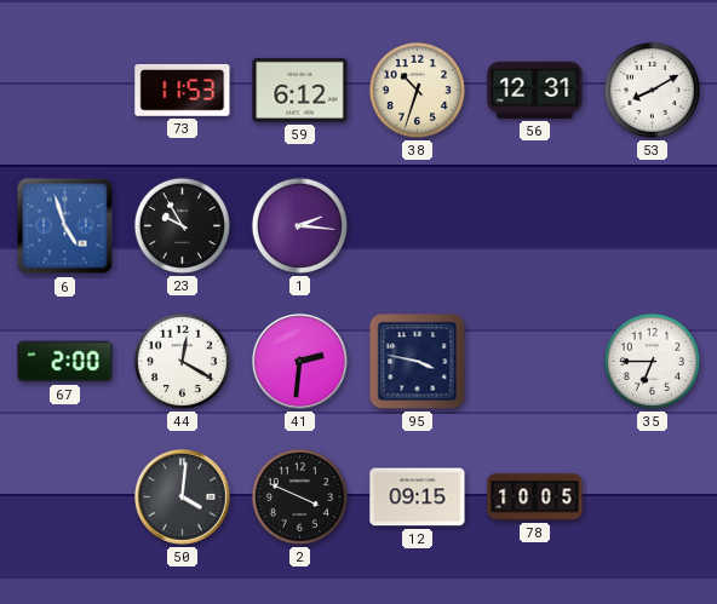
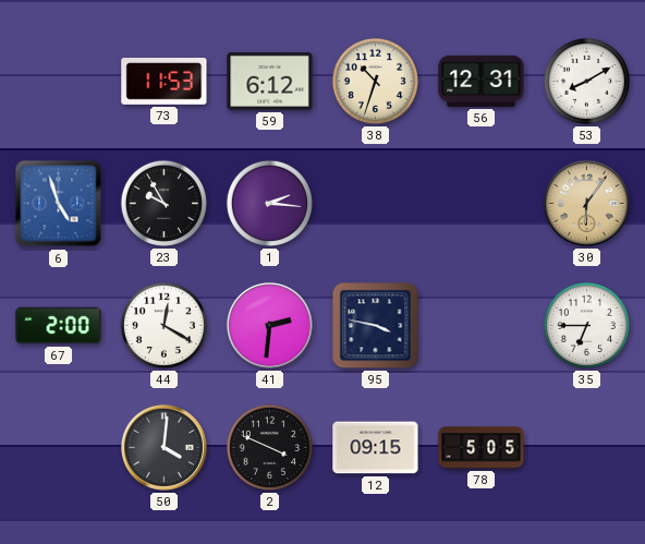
30: none -> 6:06
78: 10:05 -> 5:05
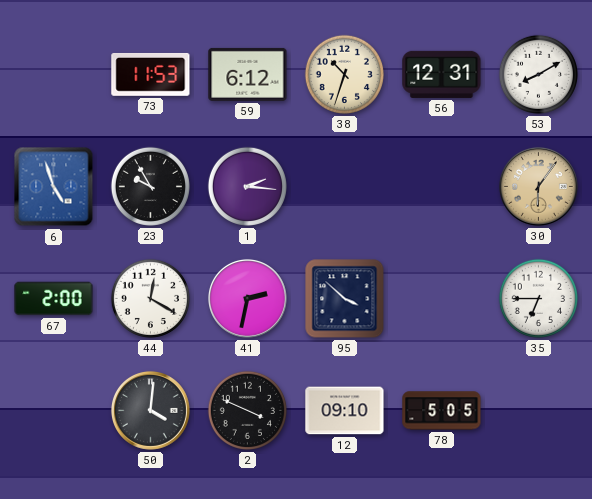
41: 2:31 -> 2:32
95: 3:47 -> 3:52
12: 09:15 -> 09:10
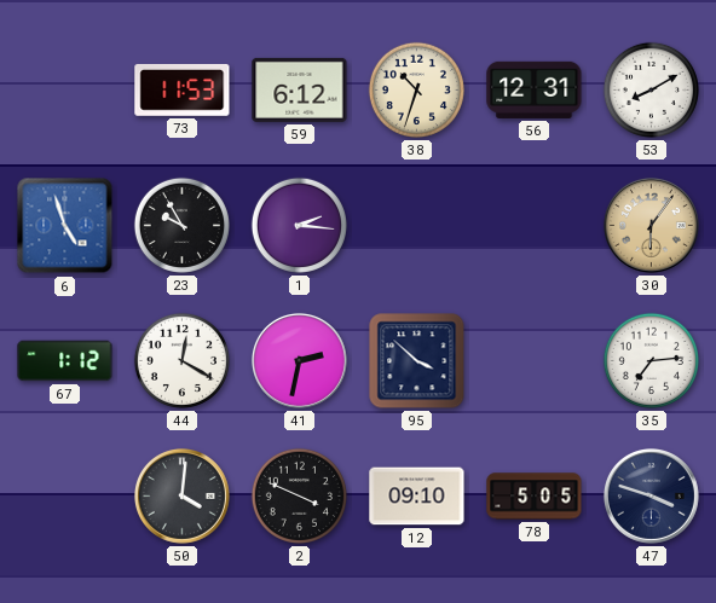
67: 2:00 -> 1:12
35: 6:45 -> 7:14
47: none -> 3:48
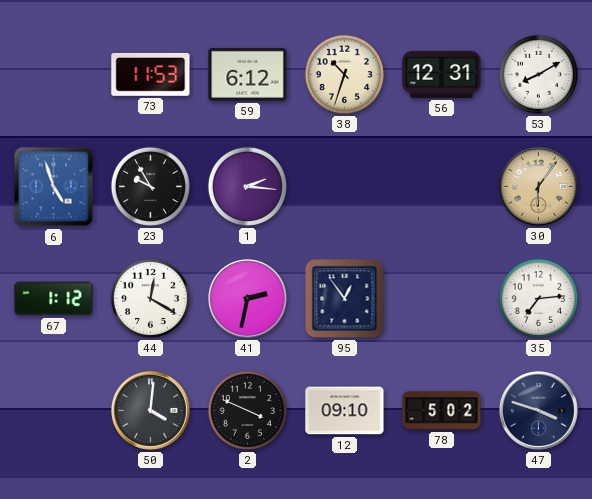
95: 3:52 -> 12:54
78: 5:05 -> 5:02
